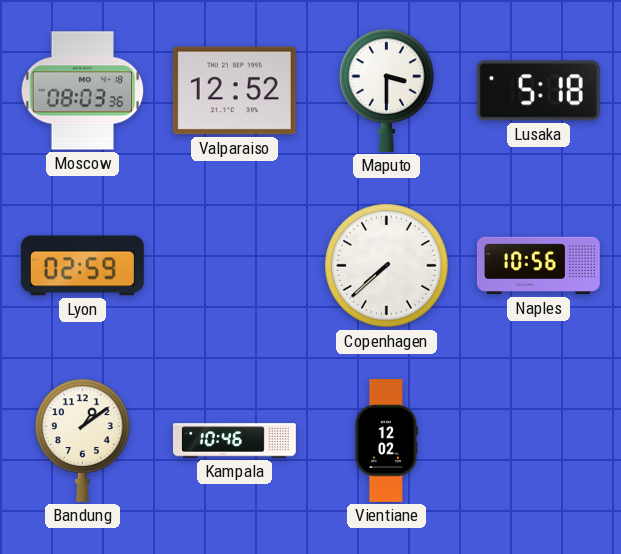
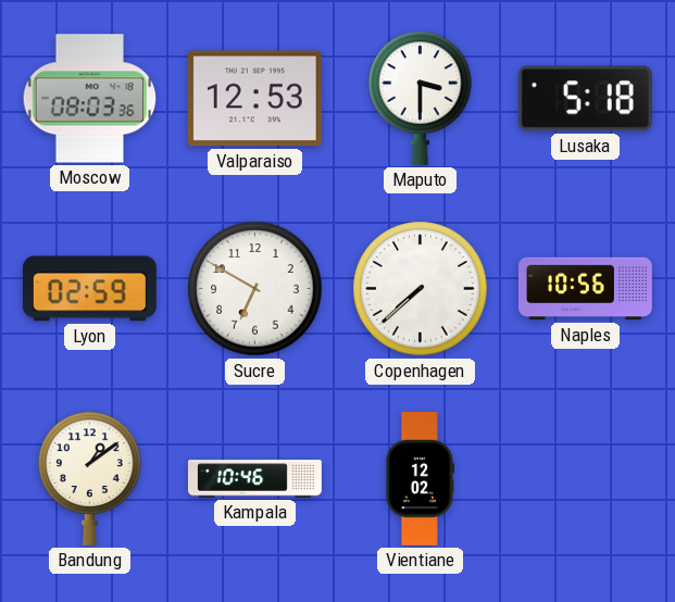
Valparaiso: 12:52 -> 12:53
Sucre: none -> 6:50
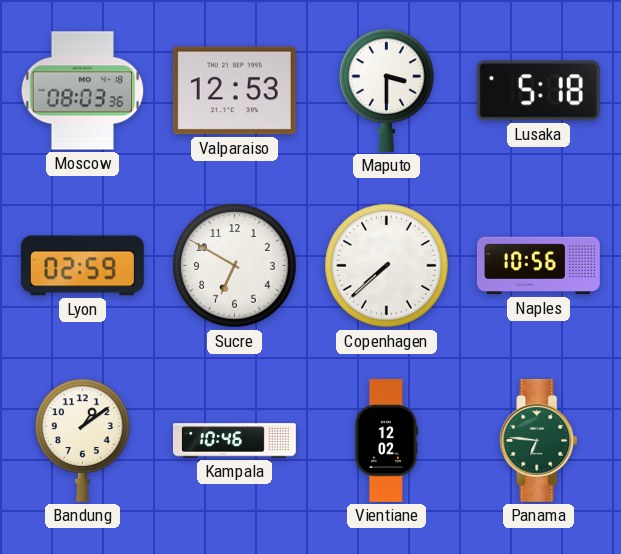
Panama: none -> 6:46
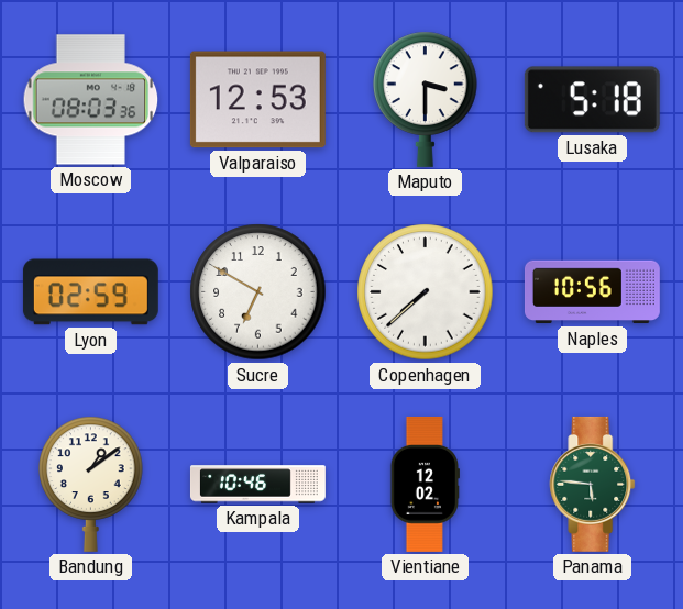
Panama: 6:46 -> 5:46
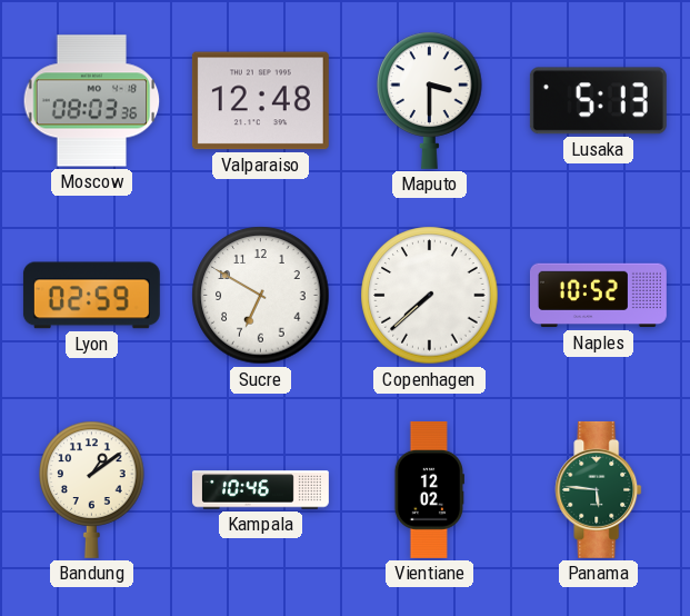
Valparaiso: 12:53 -> 12:48
Lusaka: 5:18 -> 5:13
Naples: 10:56 -> 10:52
